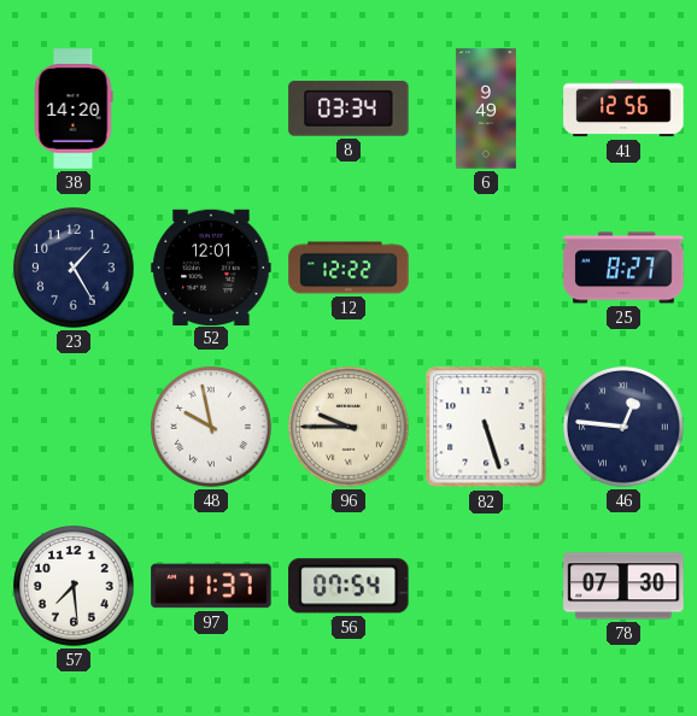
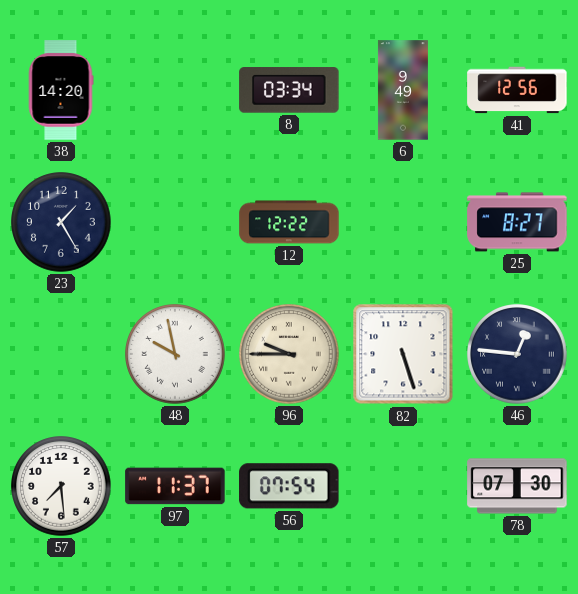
52: 12:01 -> none
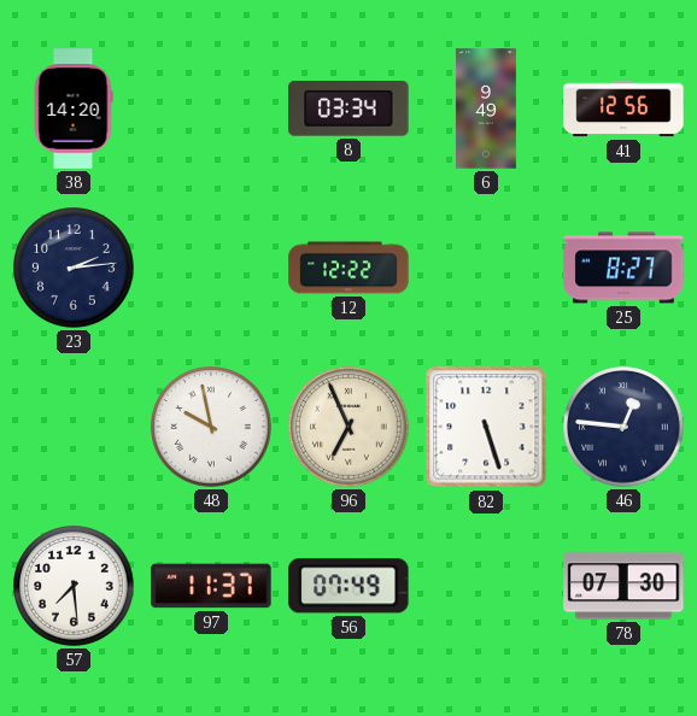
23: 1:25 -> 2:14
96: 9:45 -> 6:56
56: 07:54 -> 07:49
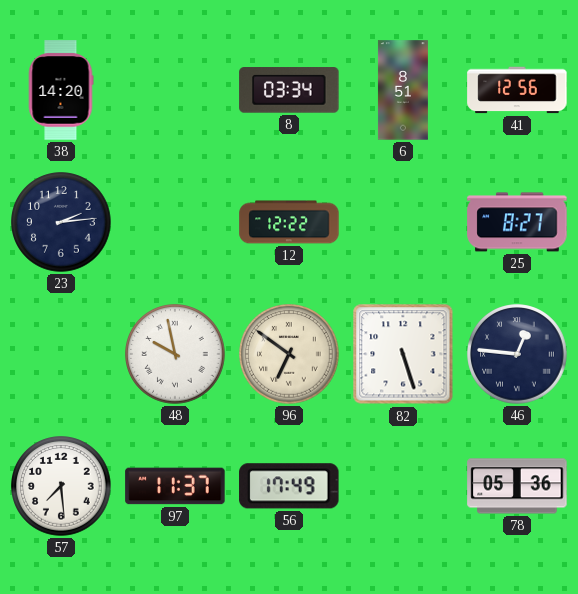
6: 9:49 -> 8:51
96: 6:56 -> 6:51
56: 07:49 -> 17:49
78: 07:30 -> 05:36
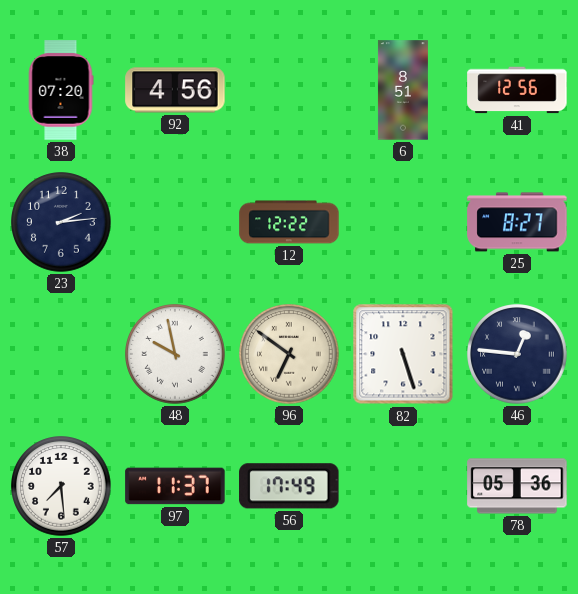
38: 14:20 -> 07:20
92: none -> 4:56
8: 03:34 -> none
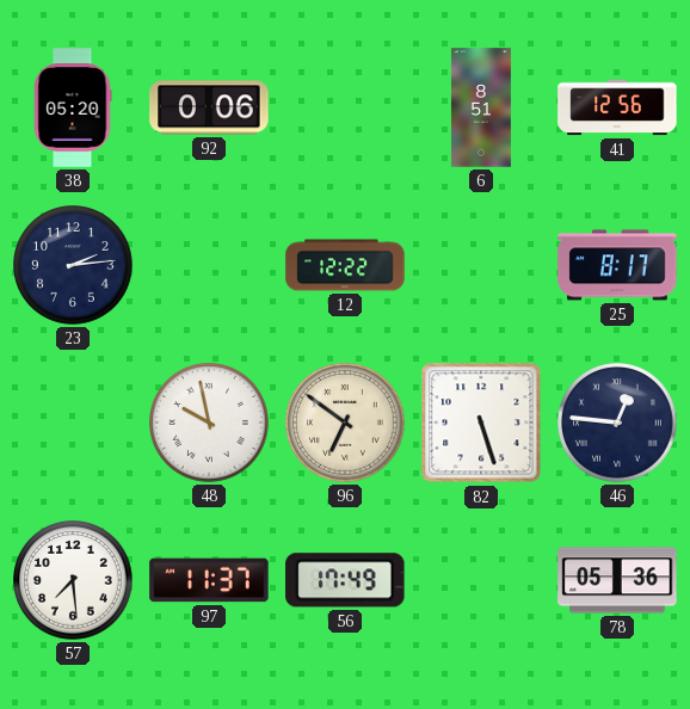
38: 07:20 -> 05:20
92: 4:56 -> 0:06
25: 8:27 -> 8:17
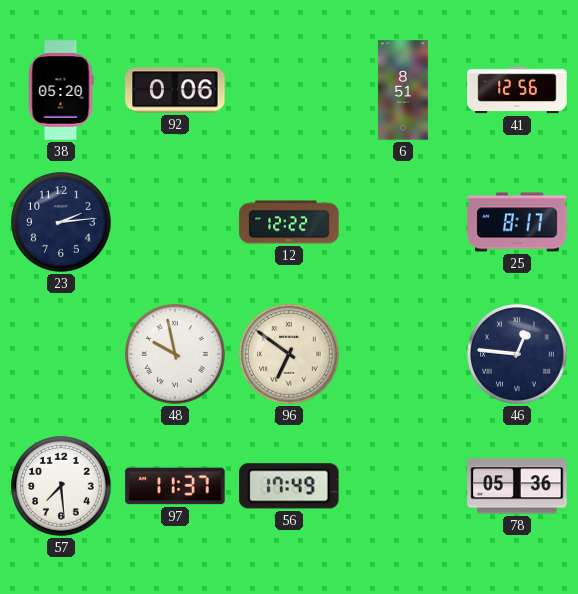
82: 5:27 -> none
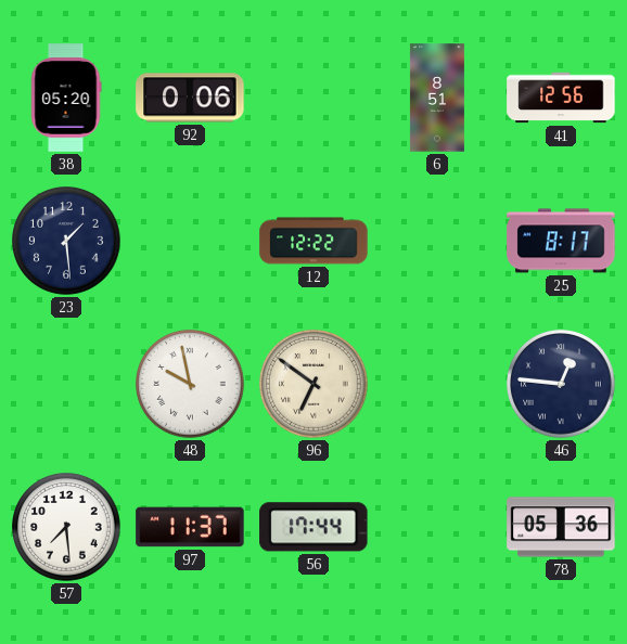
23: 2:14 -> 1:29
56: 17:49 -> 17:44
